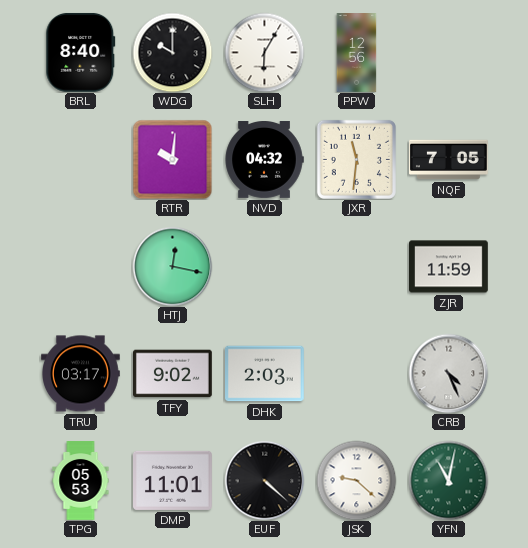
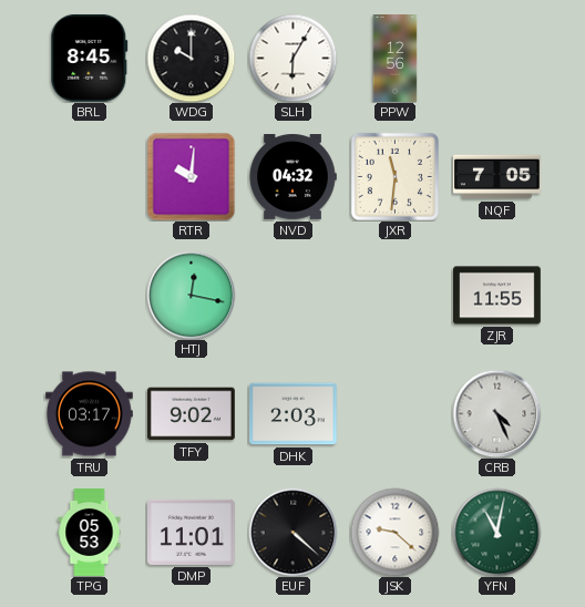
BRL: 8:40 -> 8:45
ZJR: 11:59 -> 11:55
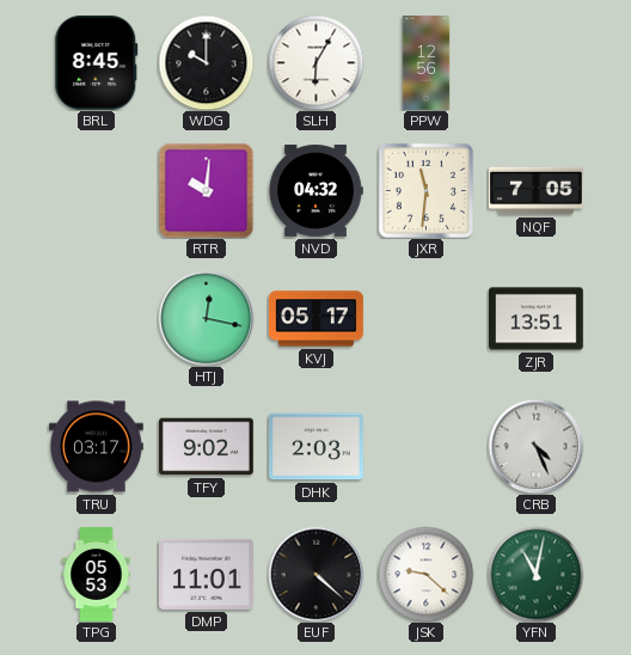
KVJ: none -> 05:17
ZJR: 11:55 -> 13:51
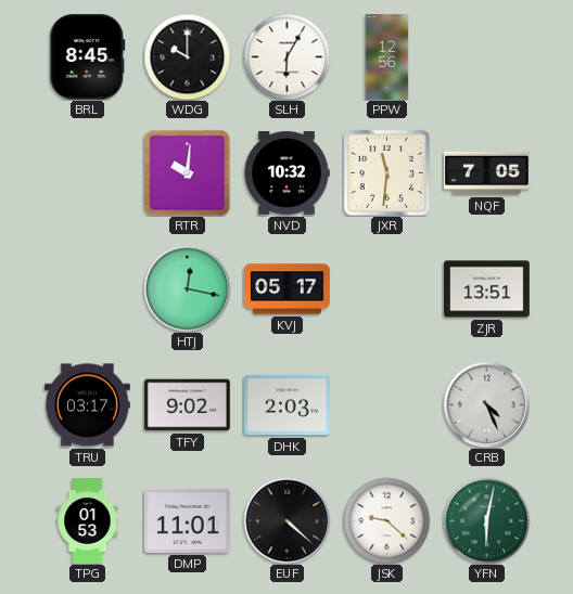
NVD: 04:32 -> 10:32
TPG: 05:53 -> 01:53
YFN: 11:02 -> 6:02
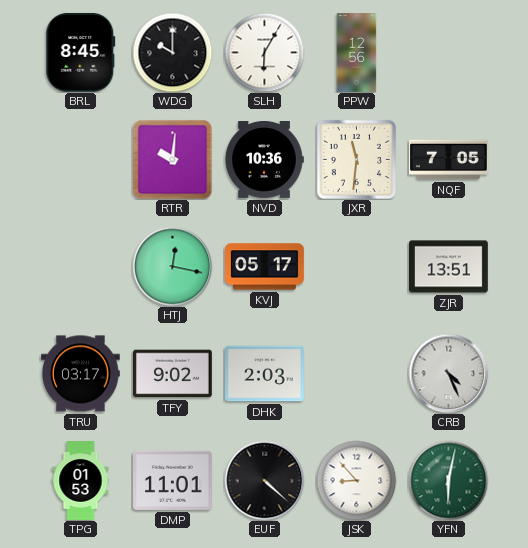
NVD: 10:32 -> 10:36
JSK: 9:22 -> 8:53
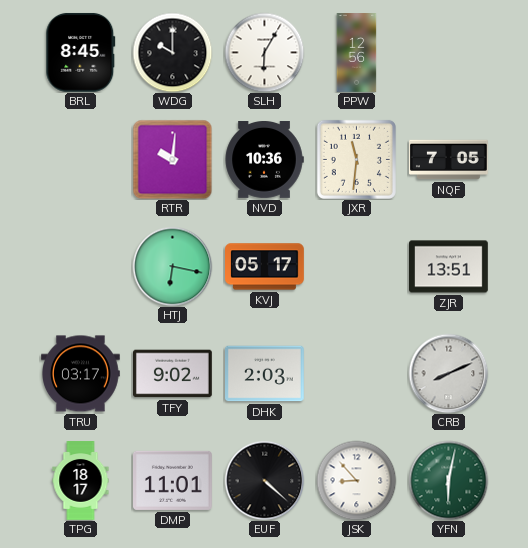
HTJ: 12:17 -> 6:17
CRB: 4:26 -> 8:11
TPG: 01:53 -> 18:17
